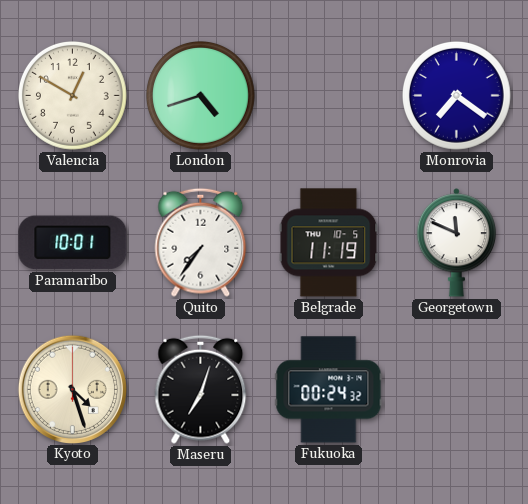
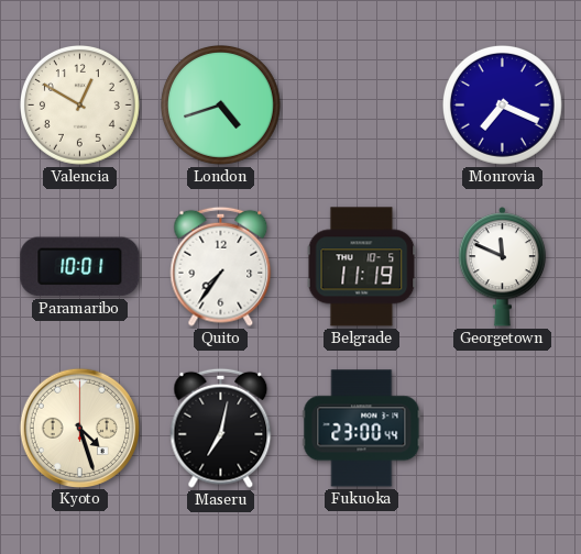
Monrovia: 7:21 -> 7:19
Maseru: 7:03 -> 7:02
Fukuoka: 00:24 -> 23:00
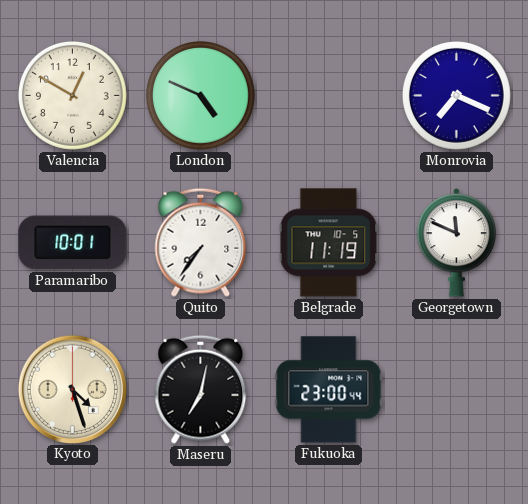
London: 4:42 -> 4:49
